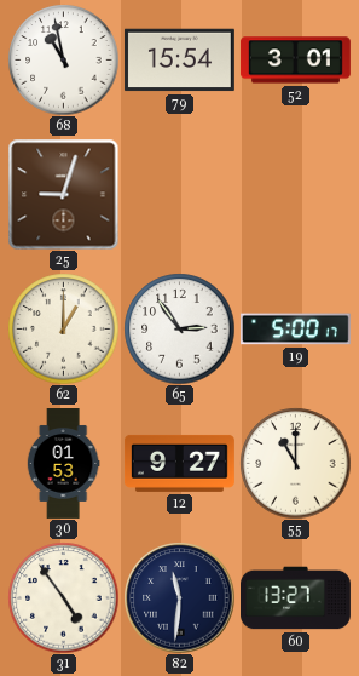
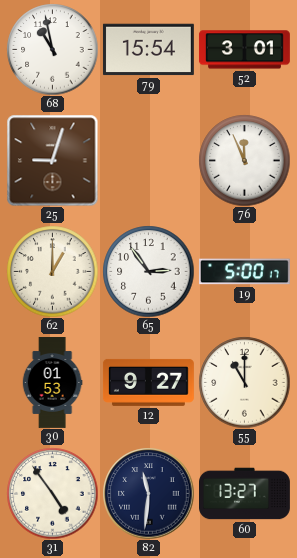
76: none -> 11:56
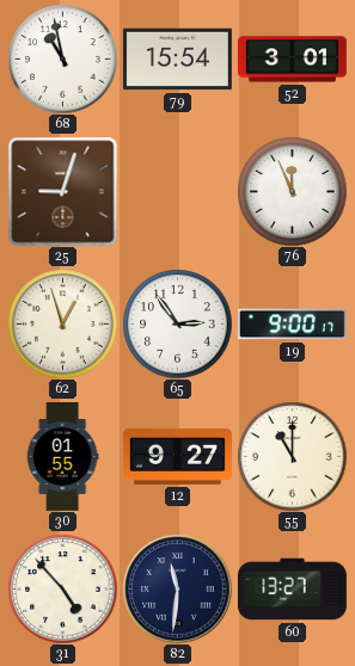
62: 1:00 -> 12:57
19: 5:00 -> 9:00
30: 01:53 -> 01:55
31: 4:54 -> 4:53
